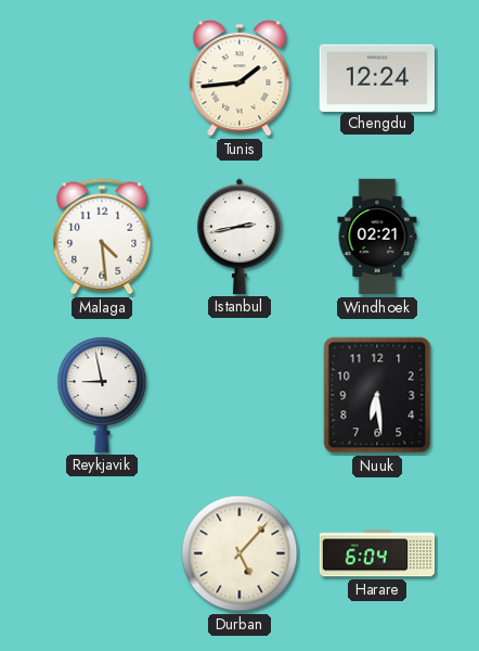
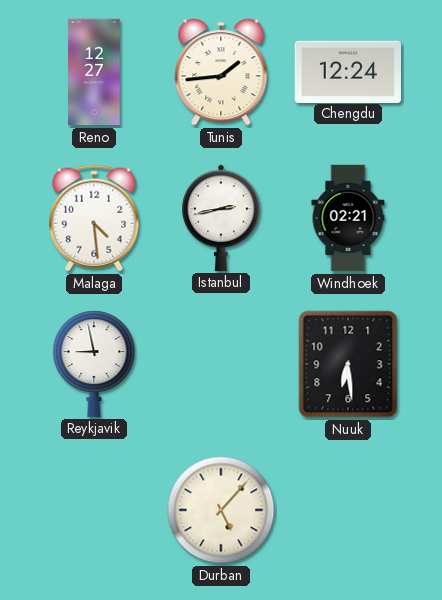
Reno: none -> 12:27
Harare: 6:04 -> none
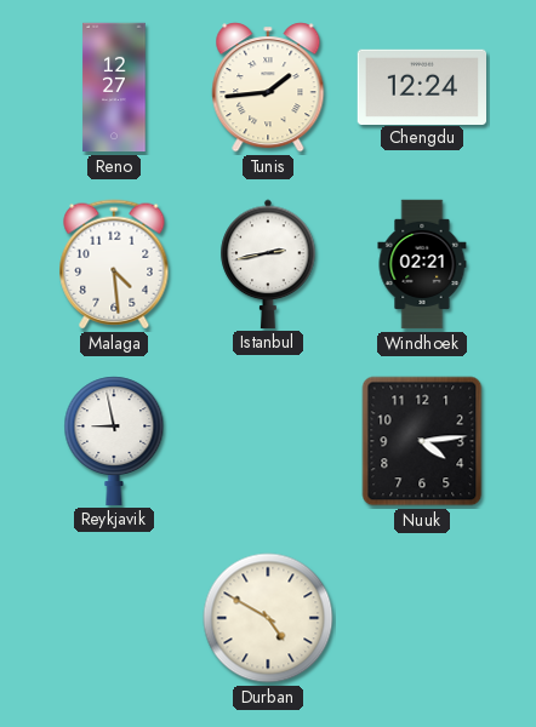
Nuuk: 6:29 -> 4:14
Durban: 5:07 -> 4:50
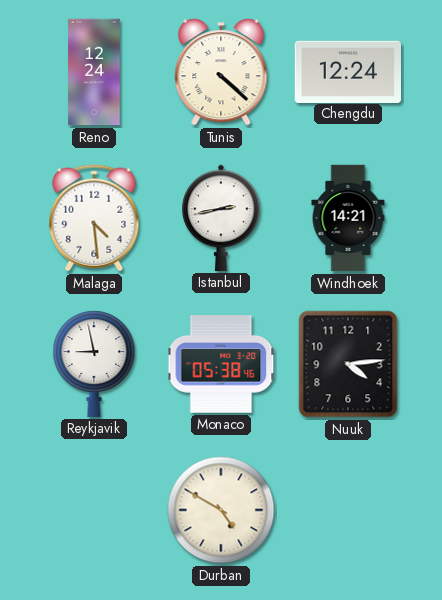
Reno: 12:27 -> 12:24
Tunis: 1:44 -> 4:22
Windhoek: 02:21 -> 14:21
Monaco: none -> 05:38
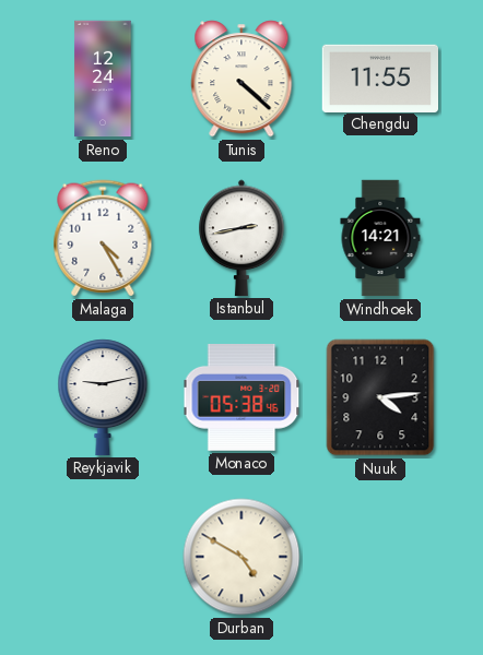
Chengdu: 12:24 -> 11:55
Malaga: 4:29 -> 4:25
Reykjavik: 8:58 -> 9:13
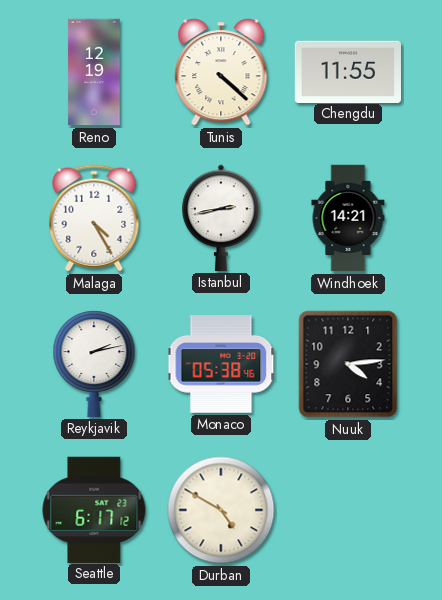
Reno: 12:24 -> 12:19
Reykjavik: 9:13 -> 2:13
Seattle: none -> 6:17
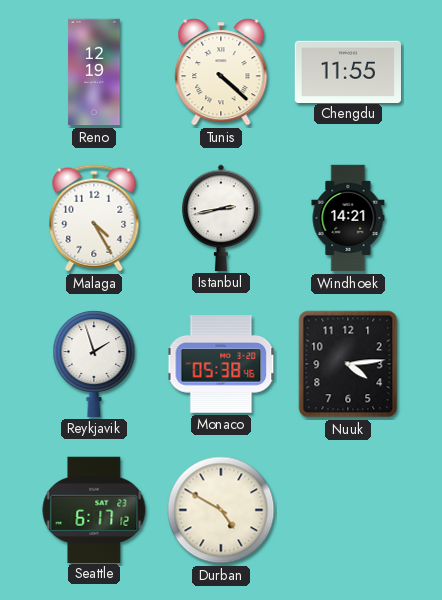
Reykjavik: 2:13 -> 1:57
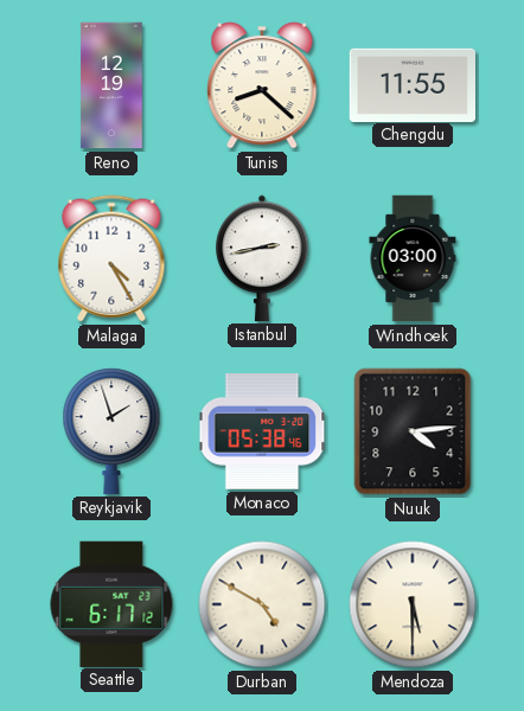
Tunis: 4:22 -> 8:22
Windhoek: 14:21 -> 03:00
Mendoza: none -> 5:30
